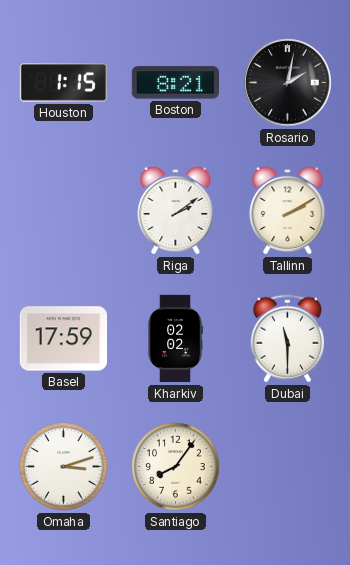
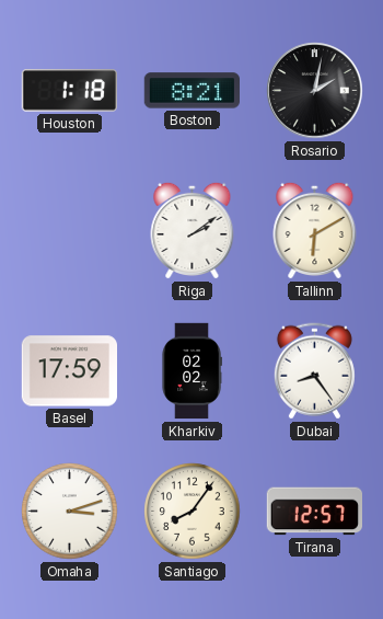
Houston: 1:15 -> 1:18
Tallinn: 2:10 -> 6:10
Dubai: 11:30 -> 8:24
Tirana: none -> 12:57
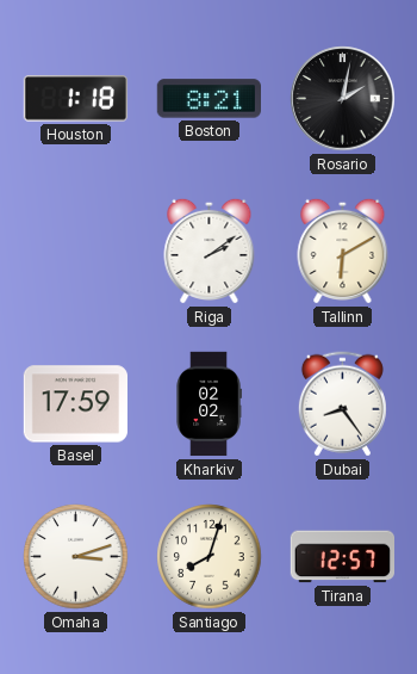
Santiago: 8:06 -> 8:03
